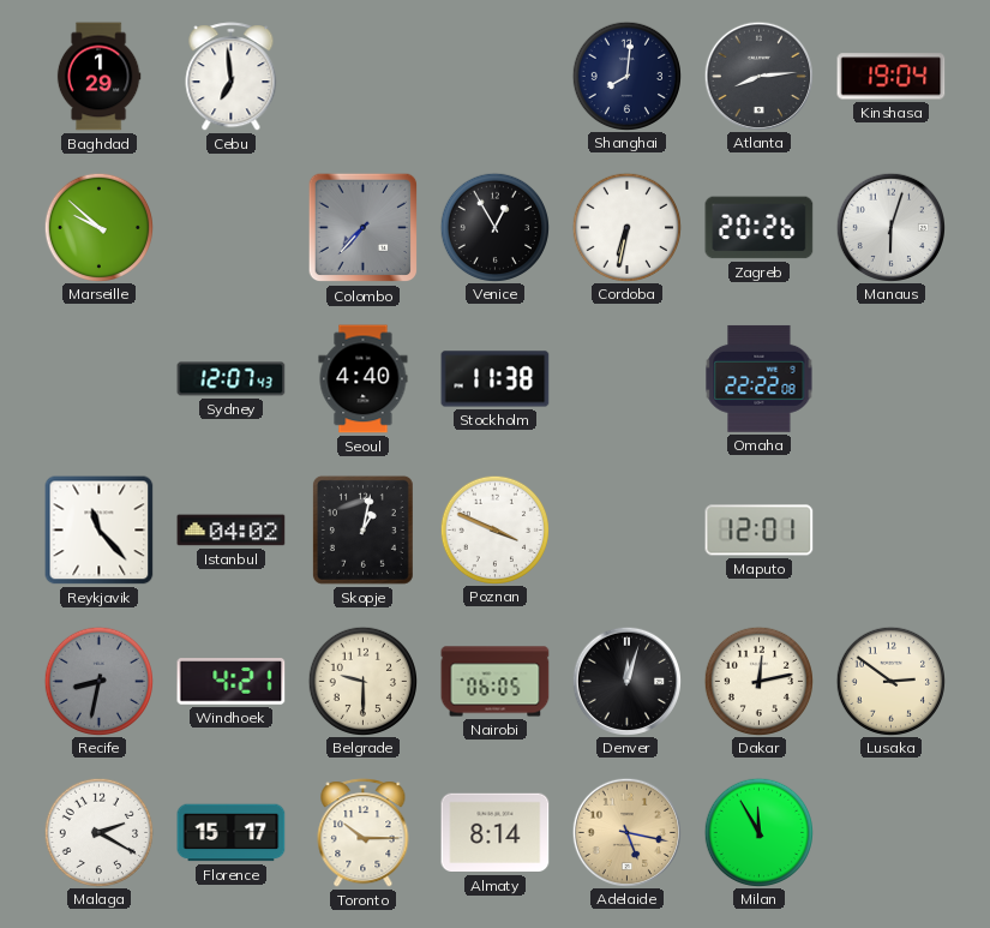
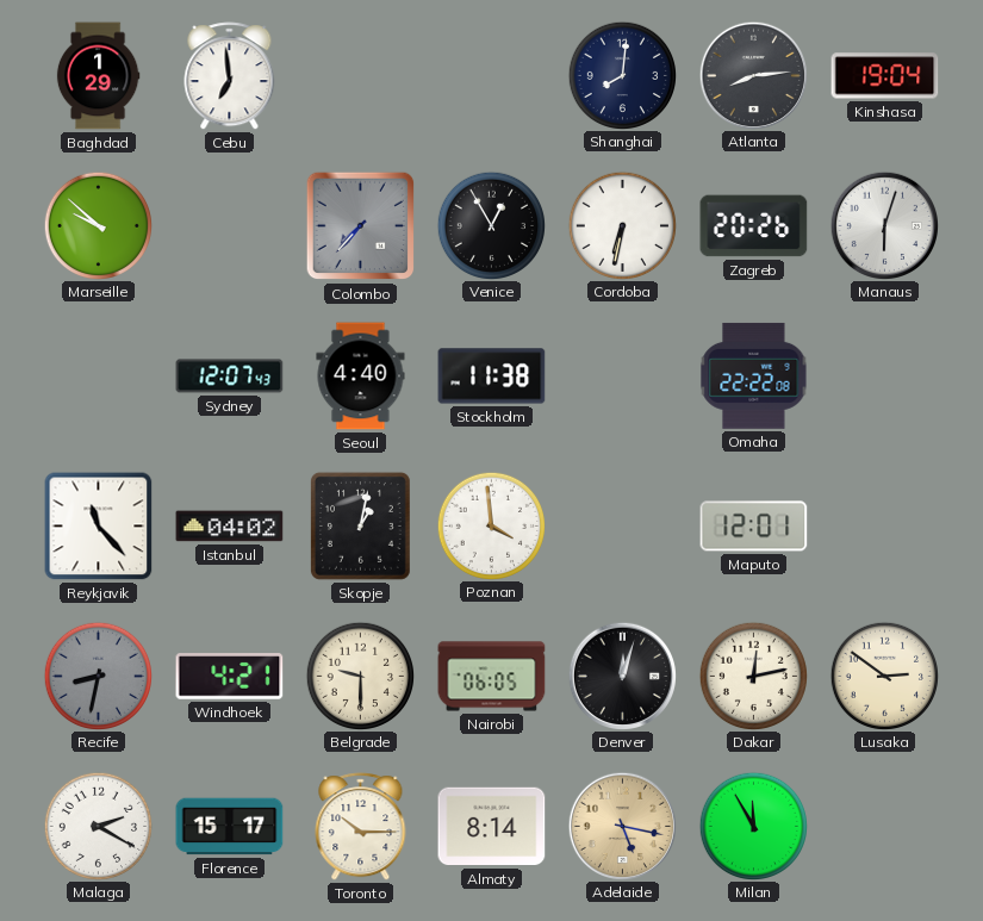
Poznan: 3:49 -> 3:59
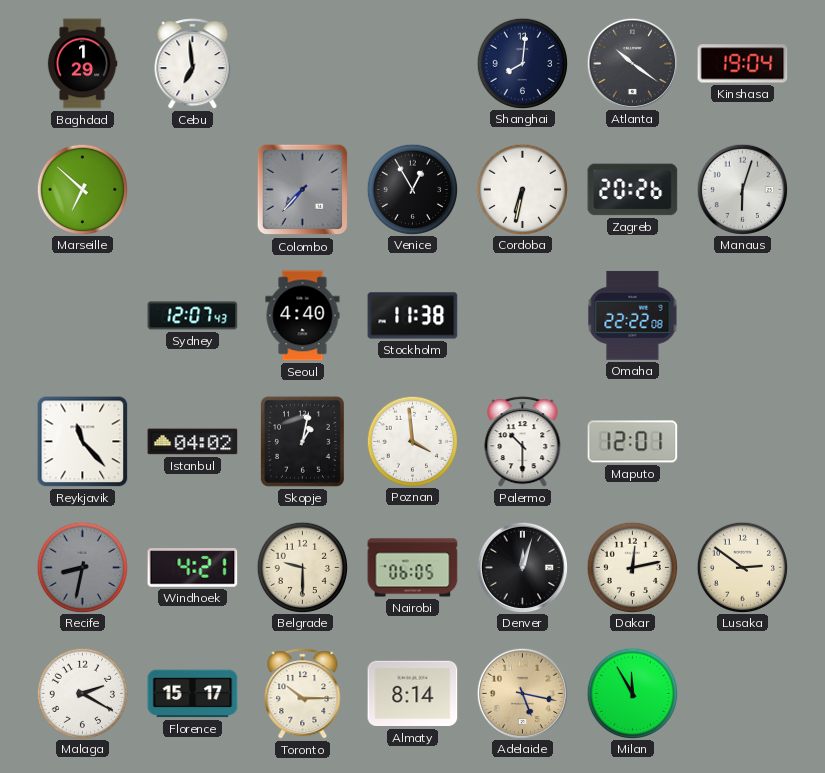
Atlanta: 8:14 -> 10:21
Marseille: 9:52 -> 6:52
Palermo: none -> 10:30
